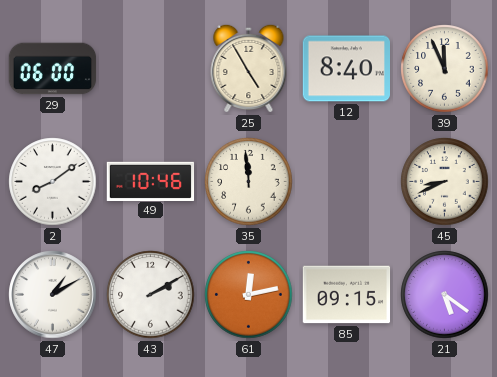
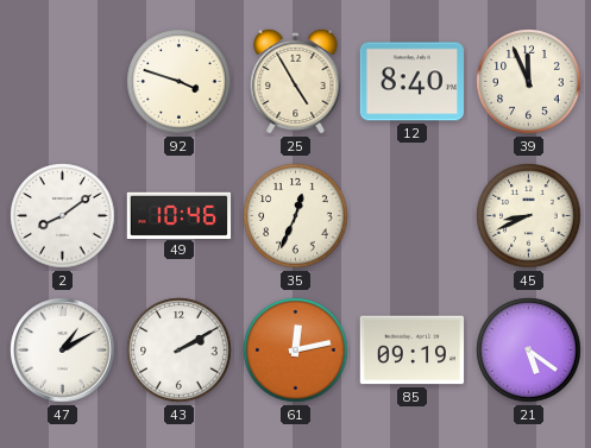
29: 06:00 -> none
92: none -> 3:48
35: 11:59 -> 12:34
85: 09:15 -> 09:19
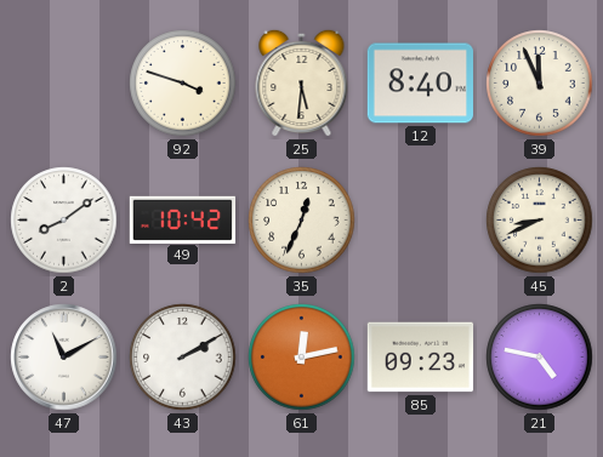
25: 4:55 -> 5:31
49: 10:46 -> 10:42
47: 1:10 -> 11:10
85: 09:19 -> 09:23
21: 5:21 -> 4:47
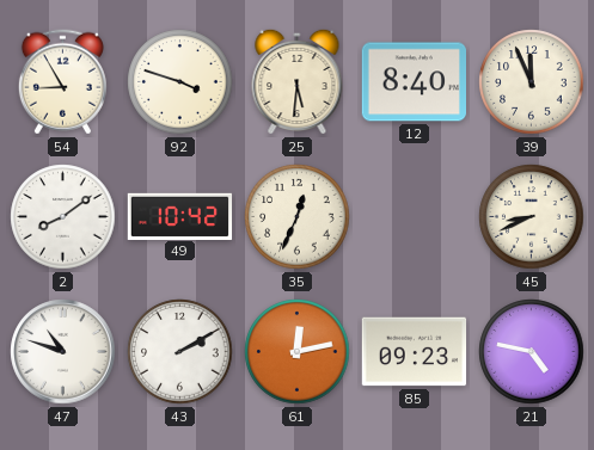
54: none -> 8:55
47: 11:10 -> 10:48
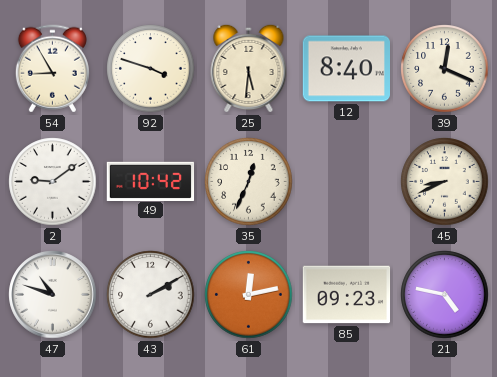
39: 11:56 -> 12:19
2: 8:09 -> 9:09
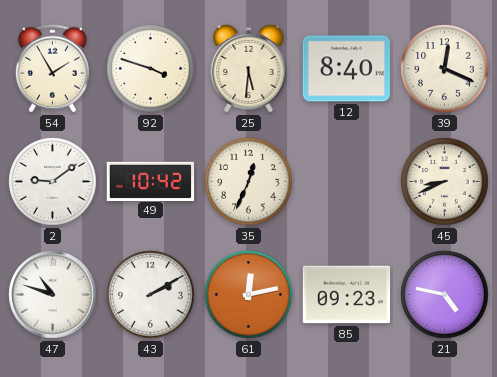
54: 8:55 -> 1:55
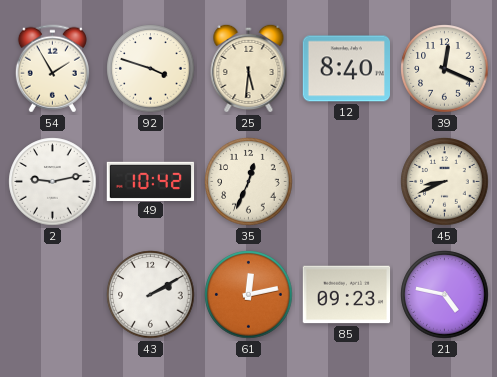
2: 9:09 -> 9:13
47: 10:48 -> none
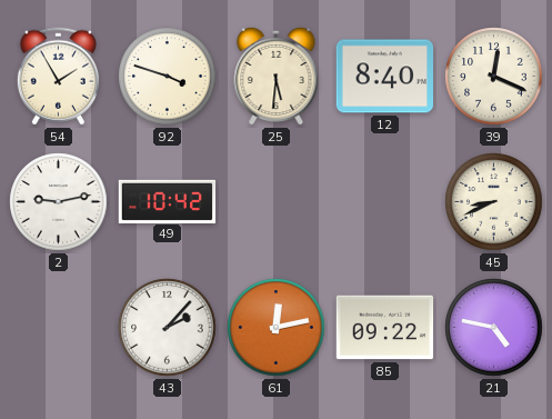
35: 12:34 -> none
43: 2:10 -> 2:07
85: 09:23 -> 09:22
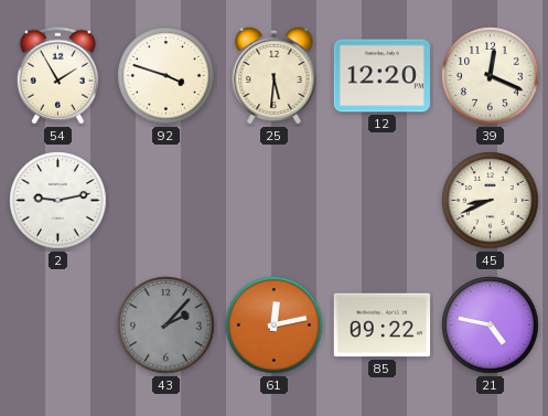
12: 8:40 -> 12:20
49: 10:42 -> none
43 dial: white -> grey
